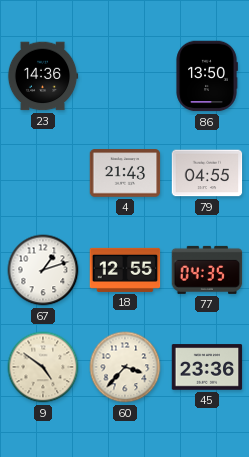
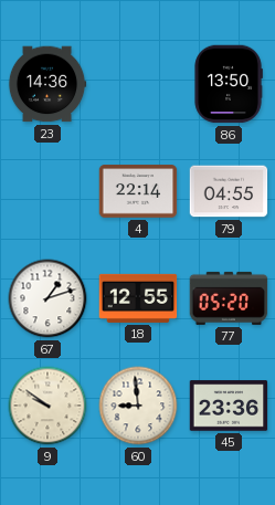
4: 21:43 -> 22:14
77: 04:35 -> 05:20
9: 4:51 -> 9:51
60: 3:37 -> 8:59
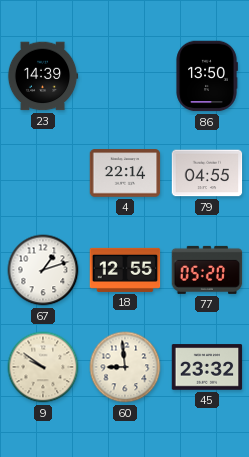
23: 14:36 -> 14:39
45: 23:36 -> 23:32
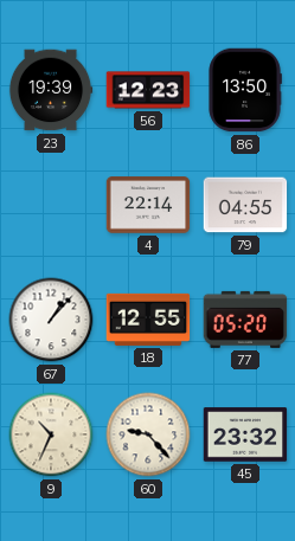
23: 14:39 -> 19:39
56: none -> 12:23
67: 1:12 -> 1:07
9: 9:51 -> 10:34
60: 8:59 -> 9:23
